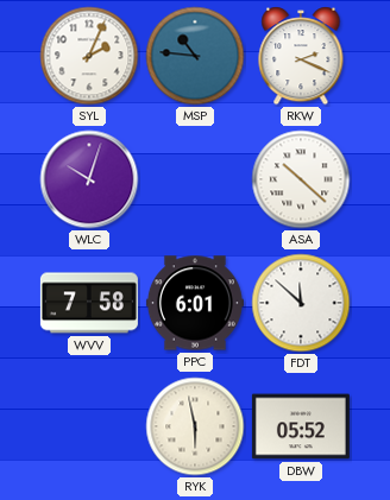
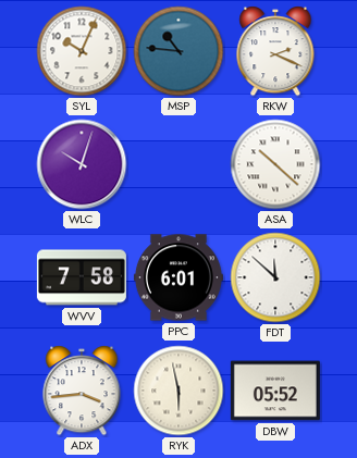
SYL: 2:04 -> 10:04
ADX: none -> 3:44
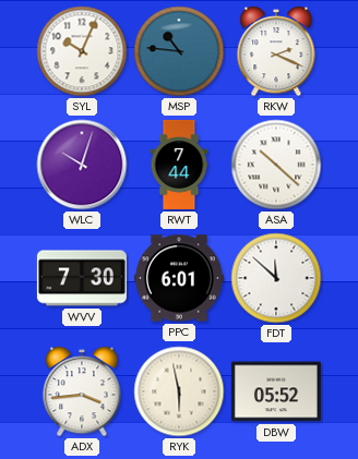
RWT: none -> 7:44
WVV: 7:58 -> 7:30
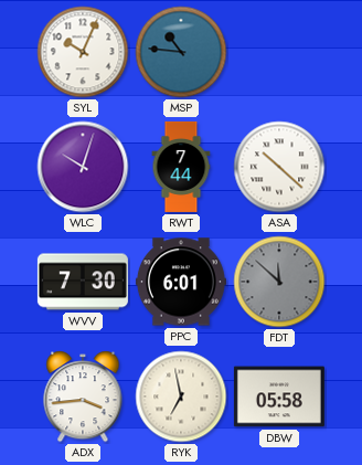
RKW: 2:19 -> none
FDT dial: white -> grey
RYK: 5:58 -> 6:58
DBW: 05:52 -> 05:58
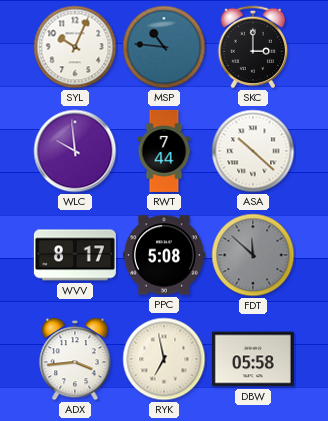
SKC: none -> 3:00
WLC: 10:03 -> 9:59
WVV: 7:30 -> 8:17
PPC: 6:01 -> 5:08
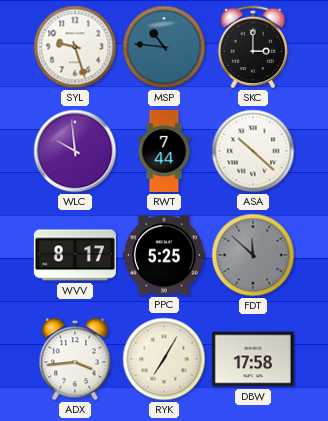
SYL: 10:04 -> 9:27
PPC: 5:08 -> 5:25
RYK: 6:58 -> 7:05
DBW: 05:58 -> 17:58
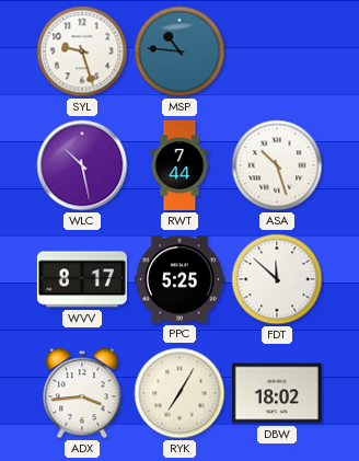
SKC: 3:00 -> none
WLC: 9:59 -> 10:28
ASA: 10:22 -> 10:27
FDT dial: grey -> white
DBW: 17:58 -> 18:02
